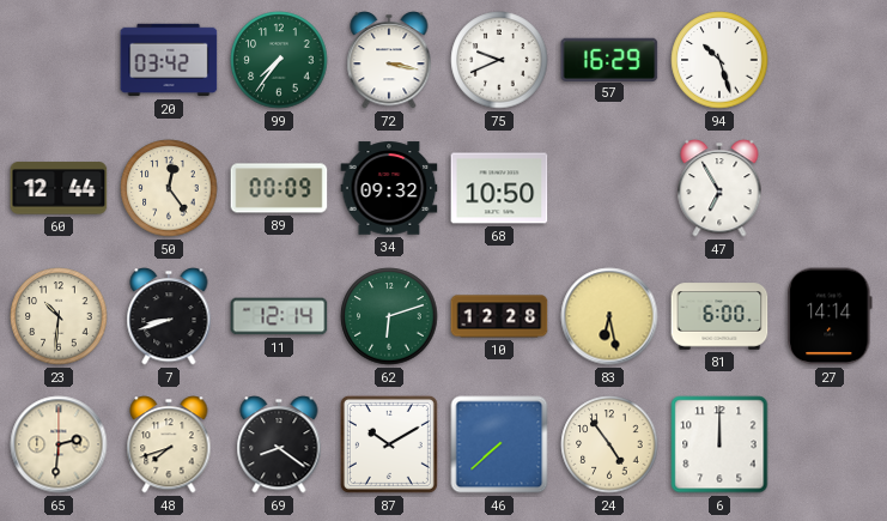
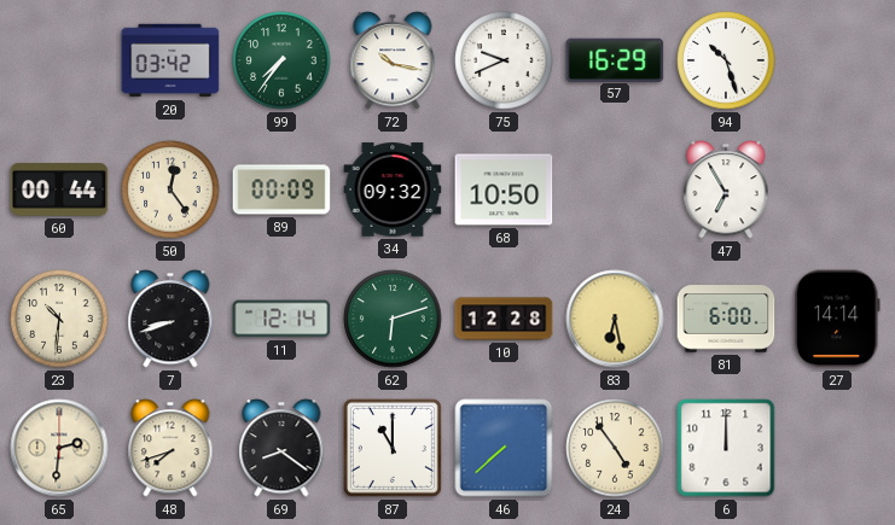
72: 3:17 -> 10:17
60: 12:44 -> 00:44
87: 10:10 -> 11:00
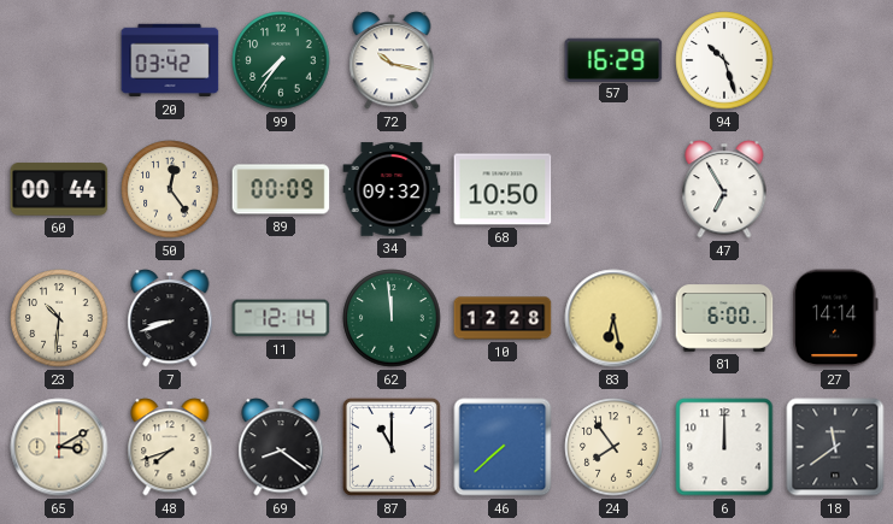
75: 9:41 -> none
62: 6:12 -> 11:59
65: 2:31 -> 3:10
24: 4:54 -> 7:54
18: none -> 11:39
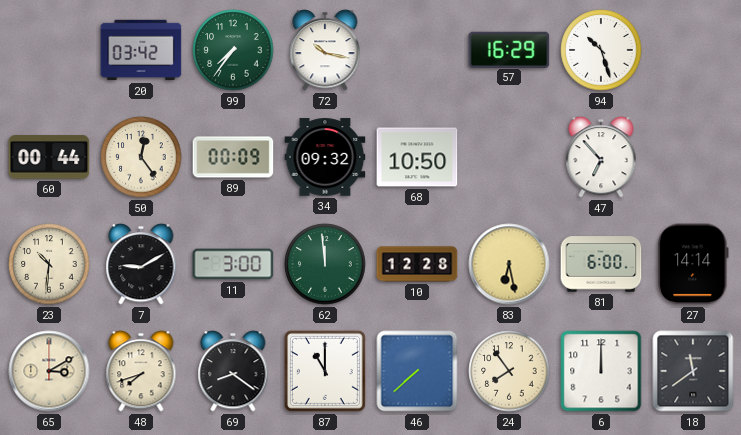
47: 6:55 -> 6:53
7: 8:42 -> 9:10
11: 12:14 -> 3:00
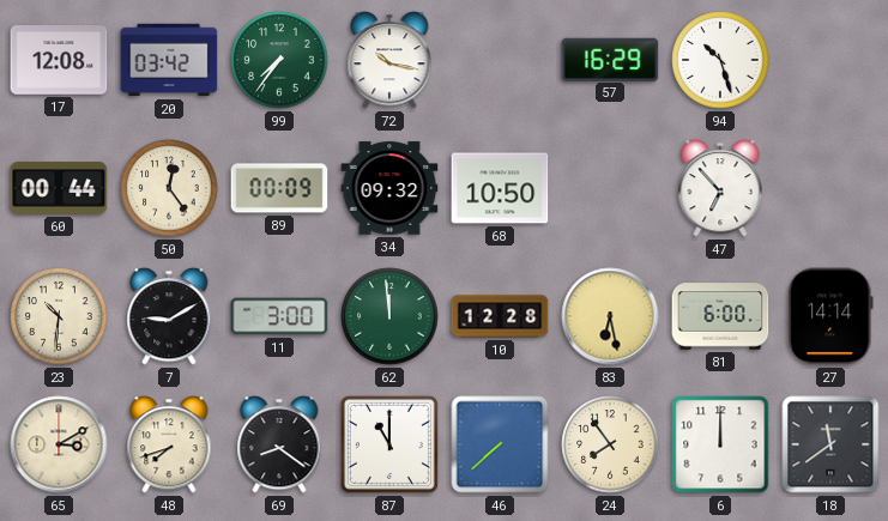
17: none -> 12:08
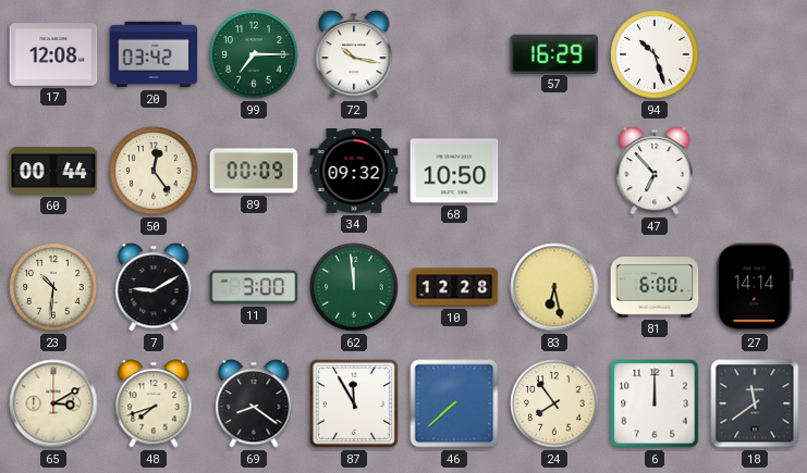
99: 7:36 -> 7:15
87: 11:00 -> 11:55
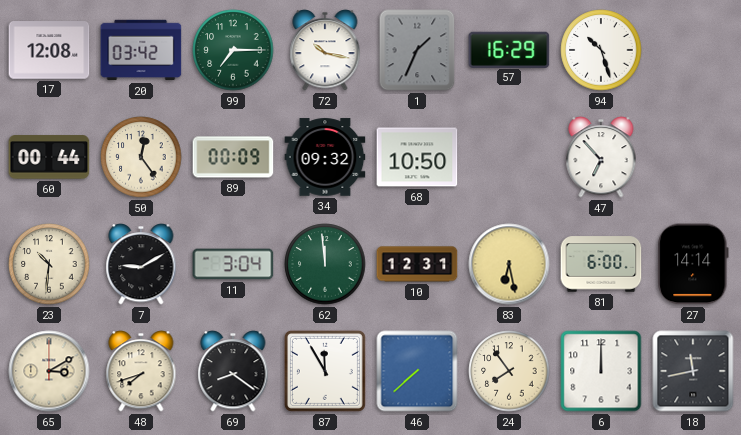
1: none -> 1:34
11: 3:00 -> 3:04
10: 12:28 -> 12:31
18: 11:39 -> 11:43
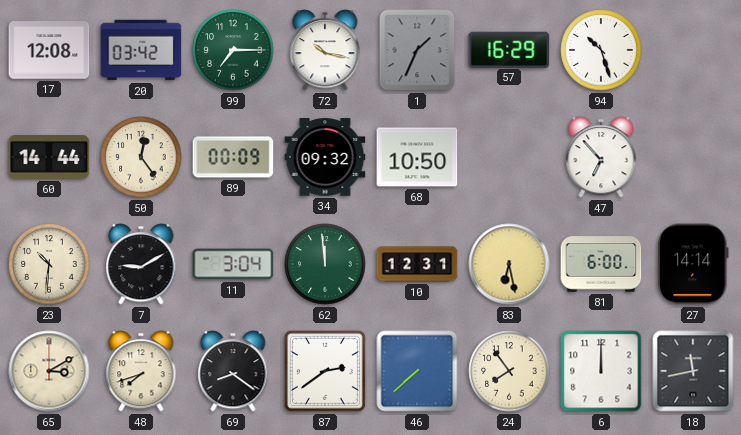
60: 00:44 -> 14:44
87: 11:55 -> 2:39
